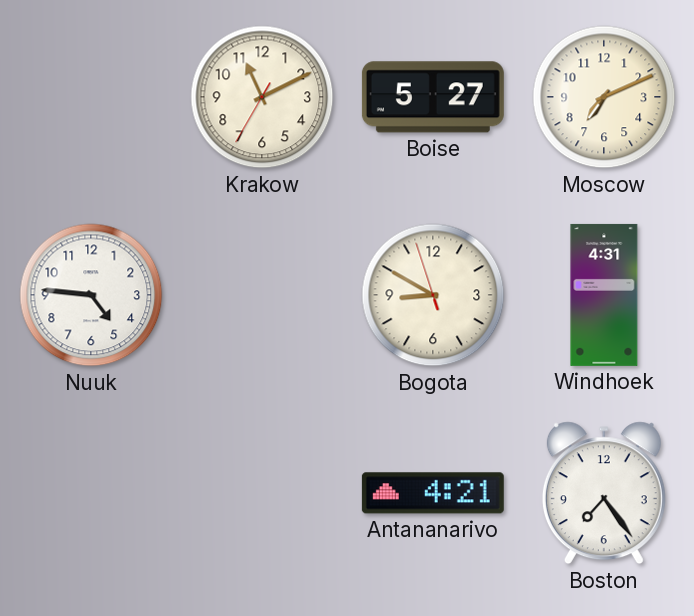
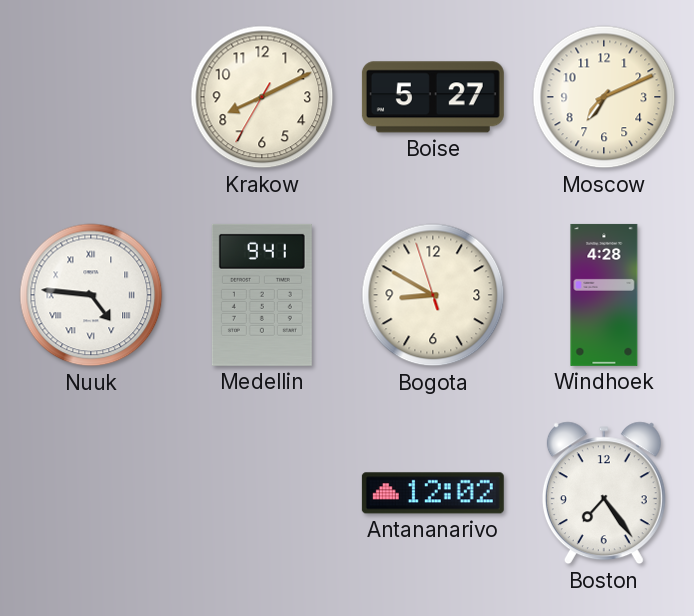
Krakow: 11:10 -> 8:10
Nuuk numerals: Arabic -> Roman
Medellin: none -> 9:41
Windhoek: 4:31 -> 4:28
Antananarivo: 4:21 -> 12:02
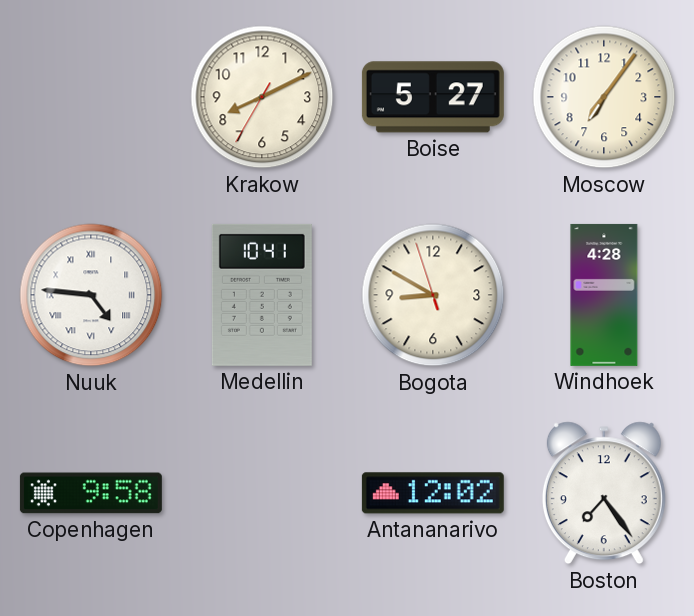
Moscow: 7:11 -> 7:06
Medellin: 9:41 -> 10:41
Copenhagen: none -> 9:58
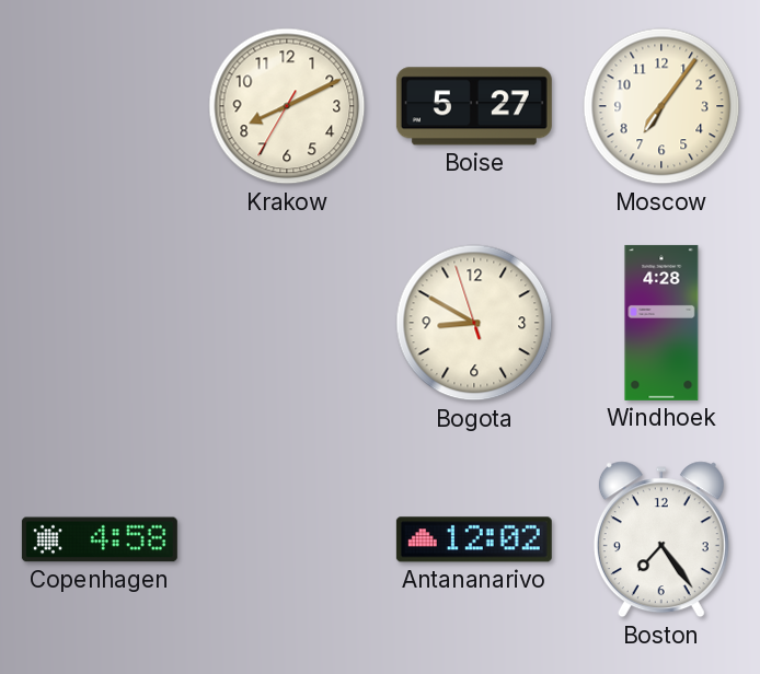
Nuuk: 4:46 -> none
Medellin: 10:41 -> none
Copenhagen: 9:58 -> 4:58
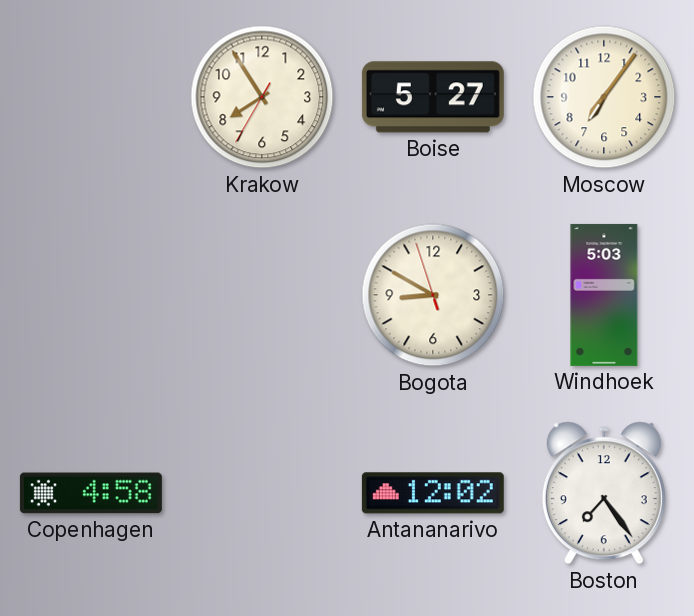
Krakow: 8:10 -> 7:54
Windhoek: 4:28 -> 5:03
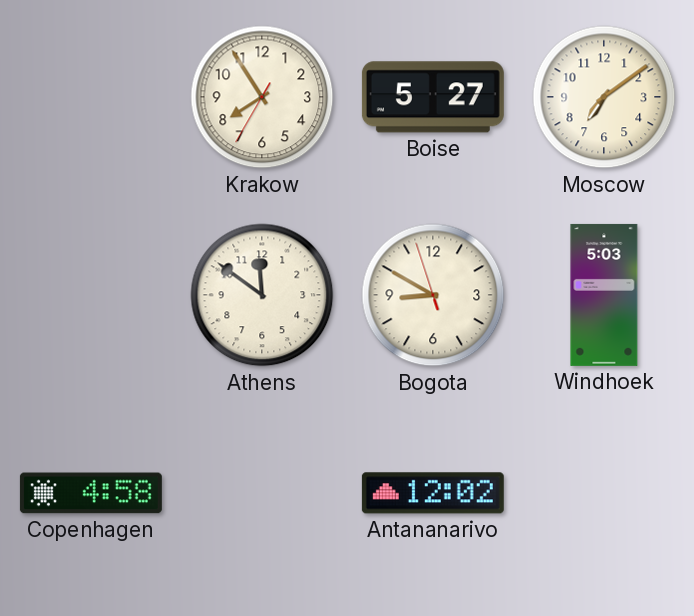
Moscow: 7:06 -> 7:09
Athens: none -> 11:51
Boston: 7:24 -> none
